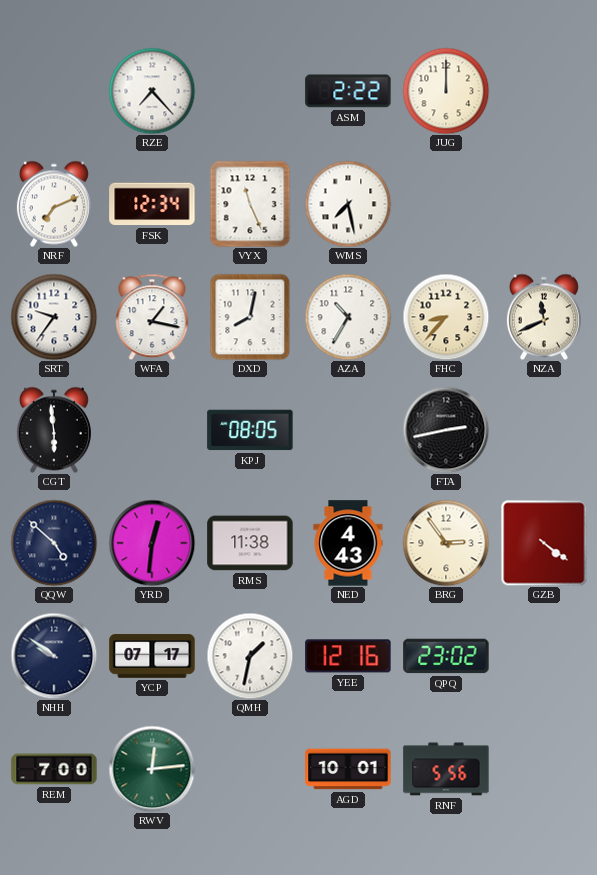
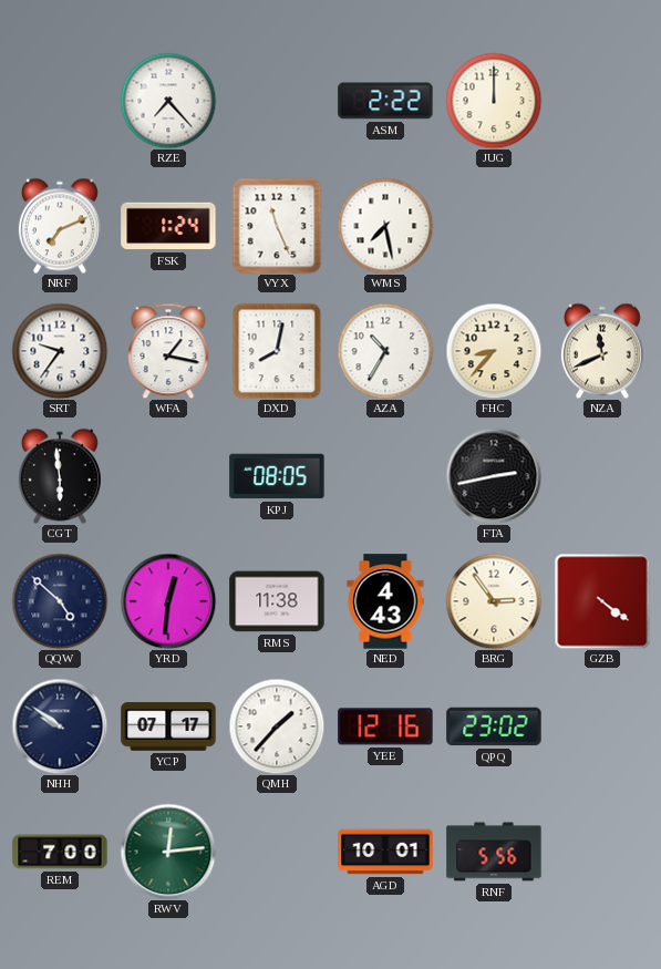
FSK: 12:34 -> 1:24
QMH: 1:32 -> 1:37
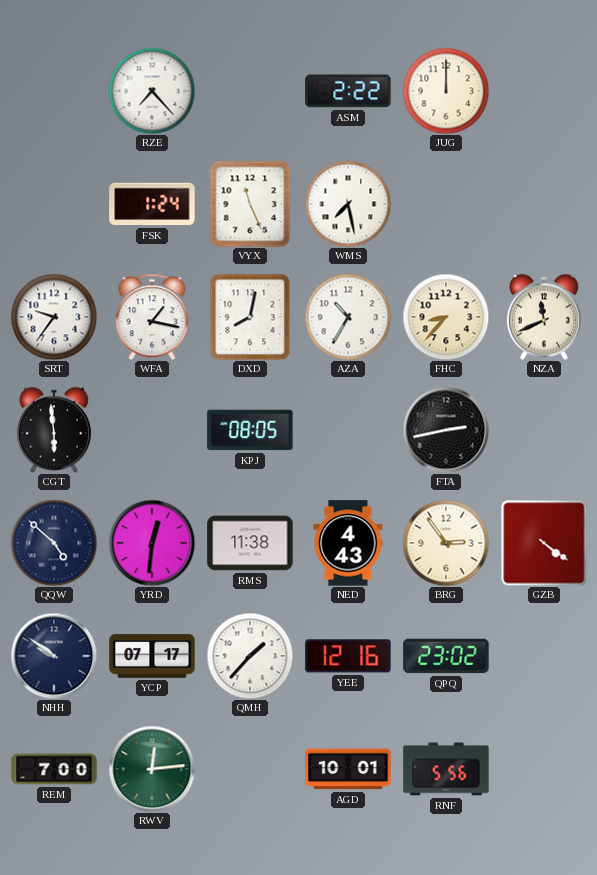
NRF: 7:11 -> none
